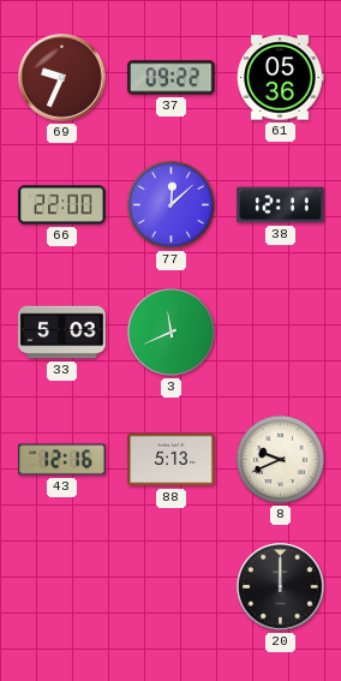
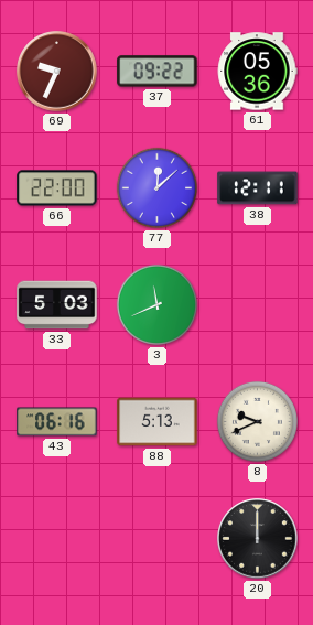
43: 12:16 -> 06:16
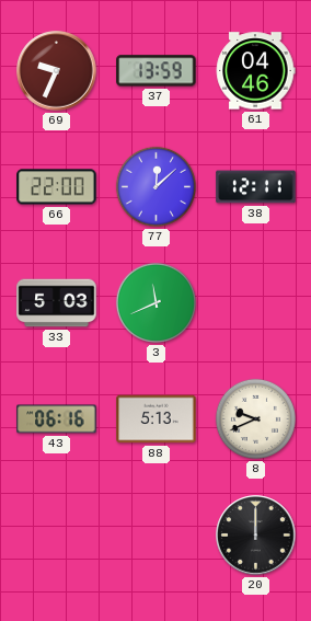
37: 09:22 -> 13:59
61: 05:36 -> 04:46
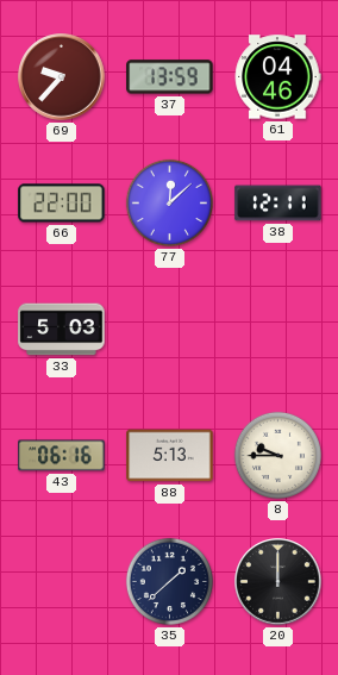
69: 9:34 -> 9:37
3: 11:41 -> none
8: 9:41 -> 9:45
35: none -> 1:38
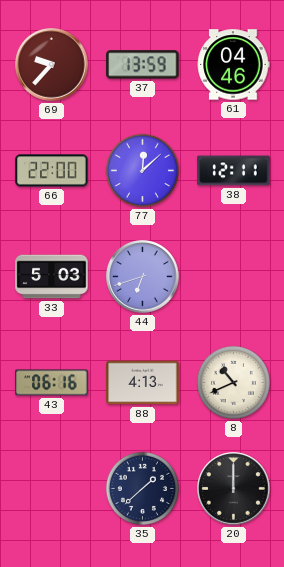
44: none -> 6:42
88: 5:13 -> 4:13
8: 9:45 -> 10:41
